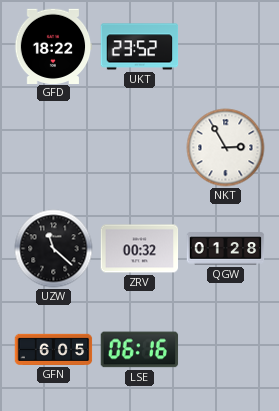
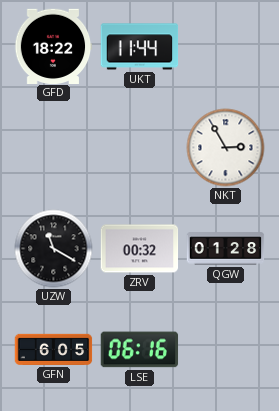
UKT: 23:52 -> 11:44
UZW: 11:22 -> 11:20
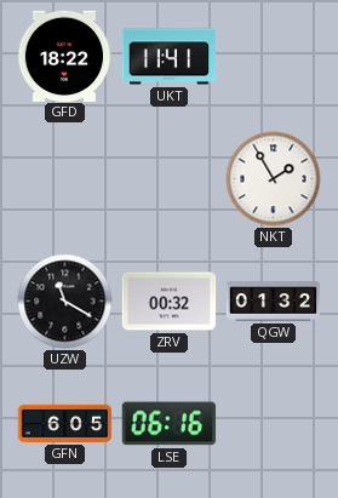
UKT: 11:44 -> 11:41
NKT: 2:55 -> 1:55
QGW: 01:28 -> 01:32
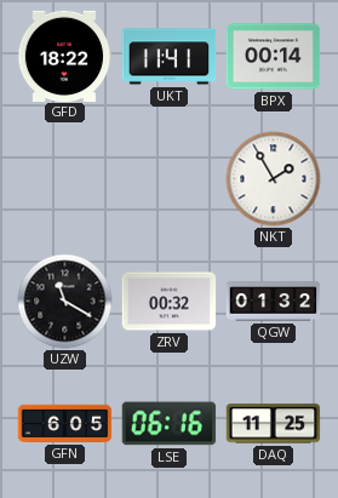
BPX: none -> 00:14
DAQ: none -> 11:25
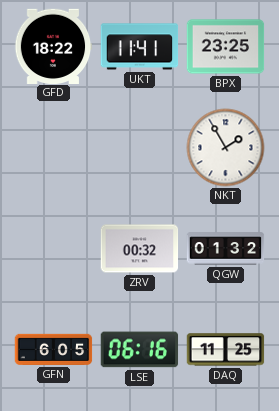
BPX: 00:14 -> 23:25
UZW: 11:20 -> none
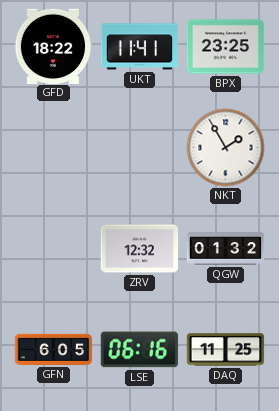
ZRV: 00:32 -> 12:32
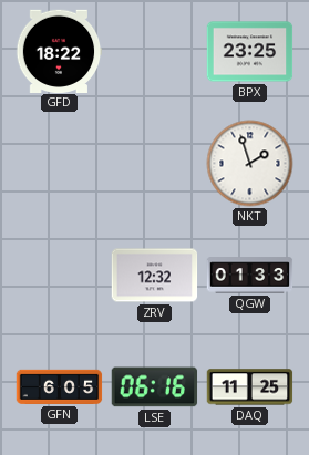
UKT: 11:41 -> none
NKT: 1:55 -> 1:57
QGW: 01:32 -> 01:33
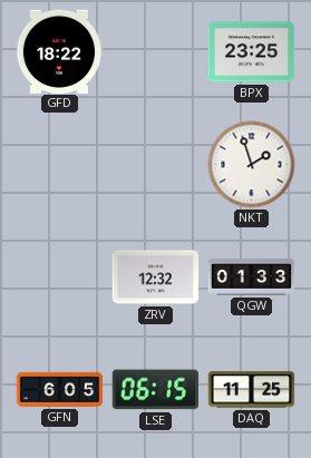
LSE: 06:16 -> 06:15
